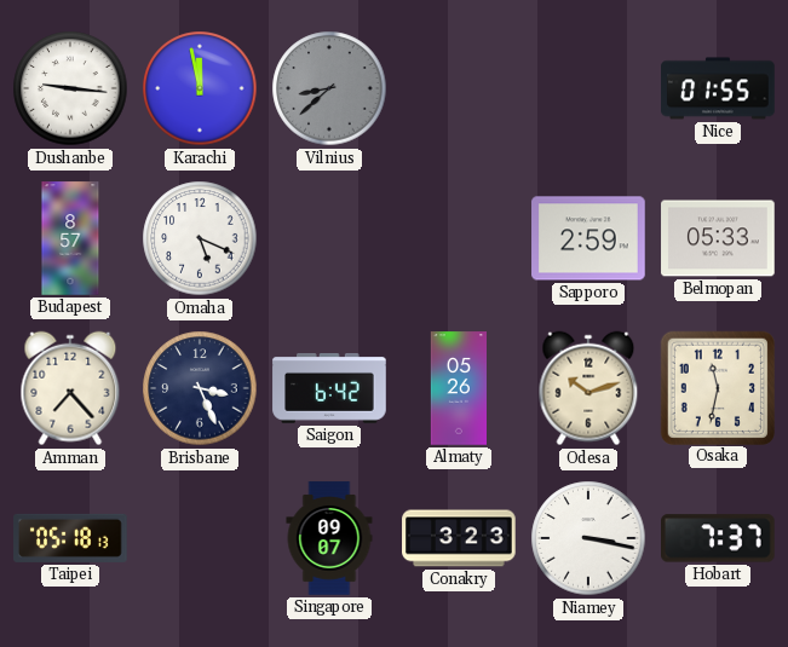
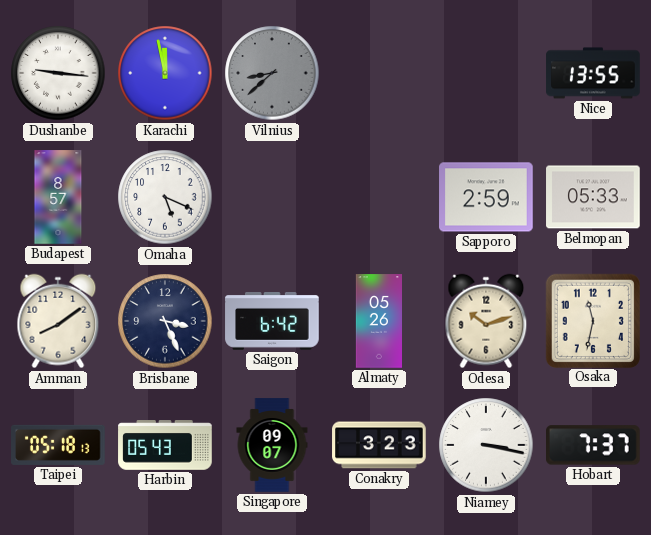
Nice: 01:55 -> 13:55
Amman: 7:23 -> 8:09
Harbin: none -> 05:43
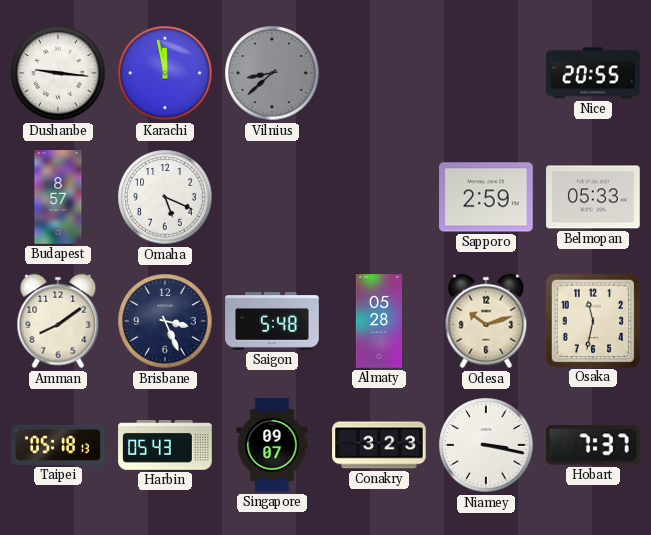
Nice: 13:55 -> 20:55
Saigon: 6:42 -> 5:48
Almaty: 05:26 -> 05:28
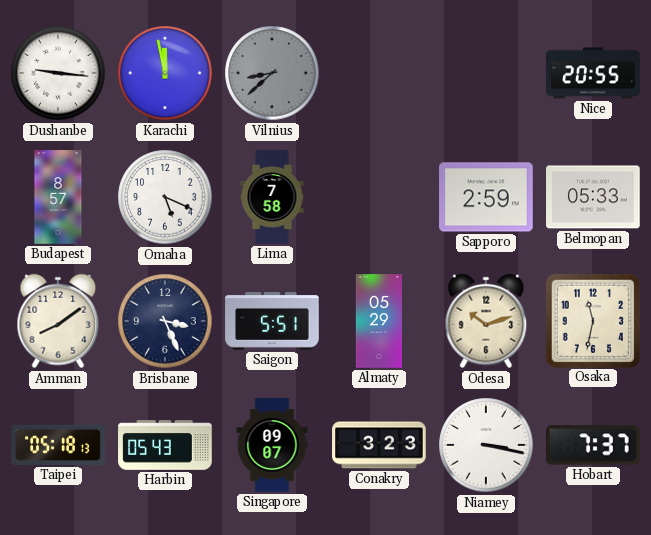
Lima: none -> 7:58
Saigon: 5:48 -> 5:51
Almaty: 05:28 -> 05:29
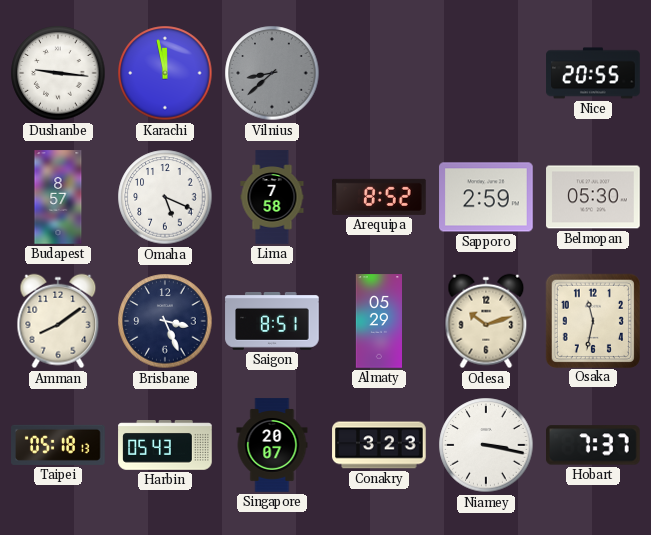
Arequipa: none -> 8:52
Belmopan: 05:33 -> 05:30
Saigon: 5:51 -> 8:51
Singapore: 09:07 -> 20:07
